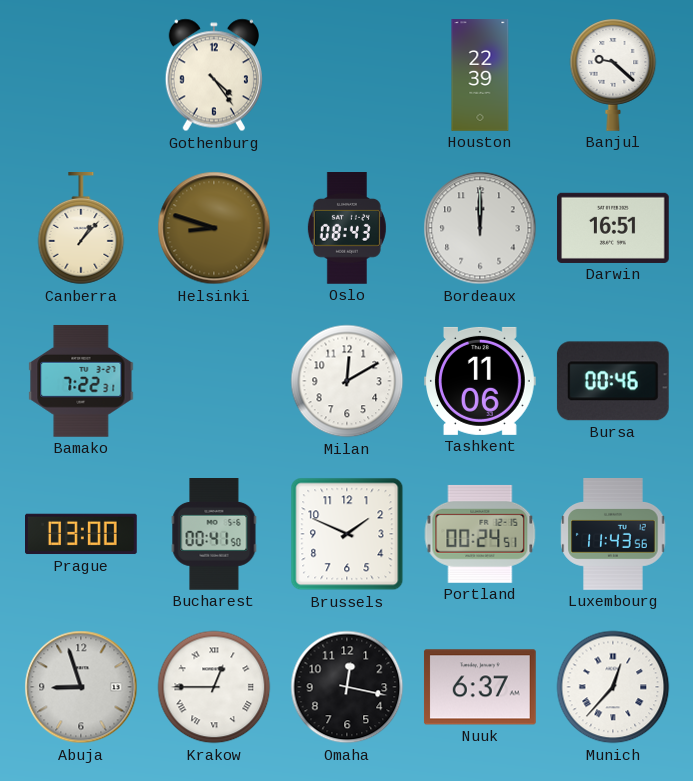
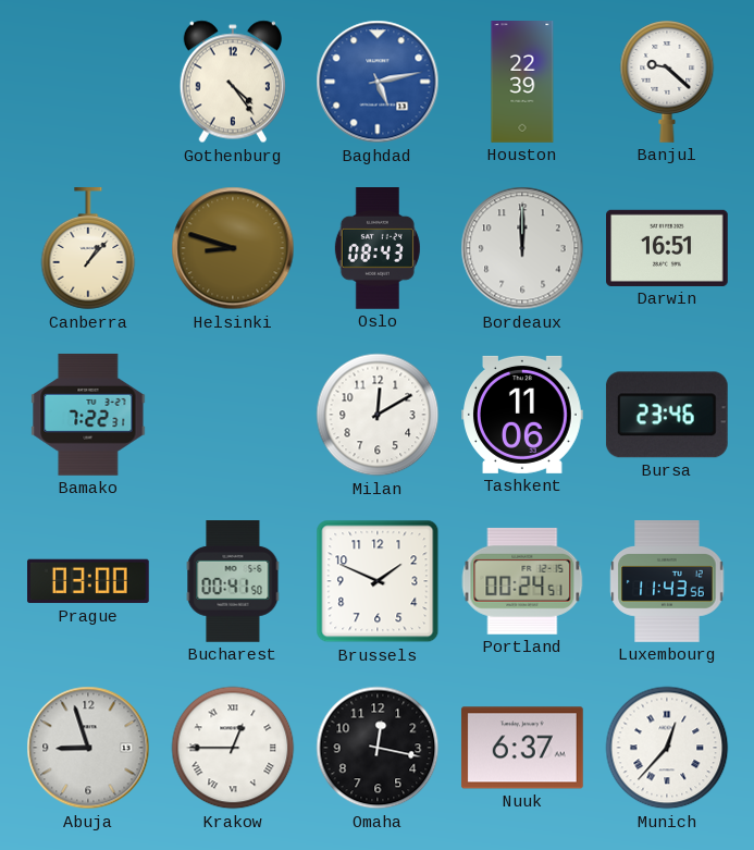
Baghdad: none -> 5:13
Bursa: 00:46 -> 23:46
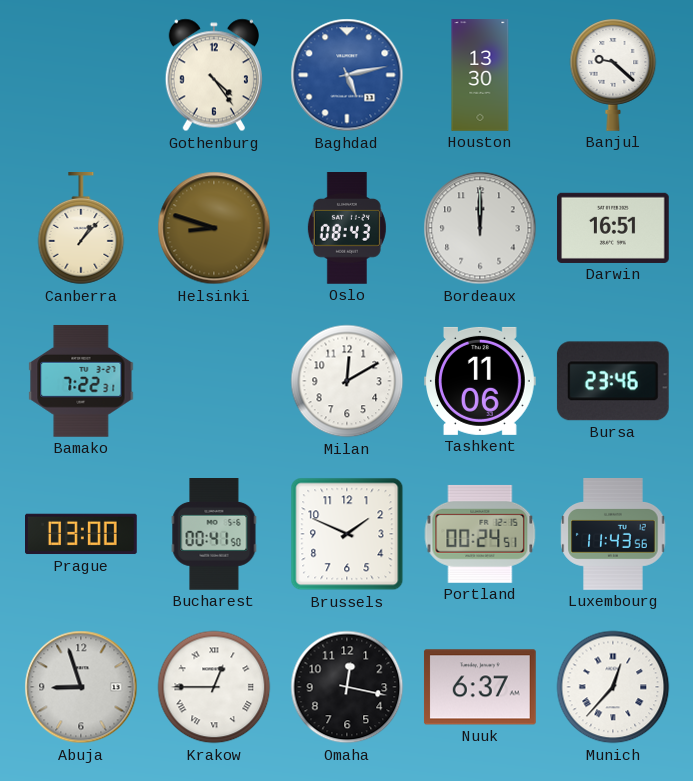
Houston: 22:39 -> 13:30
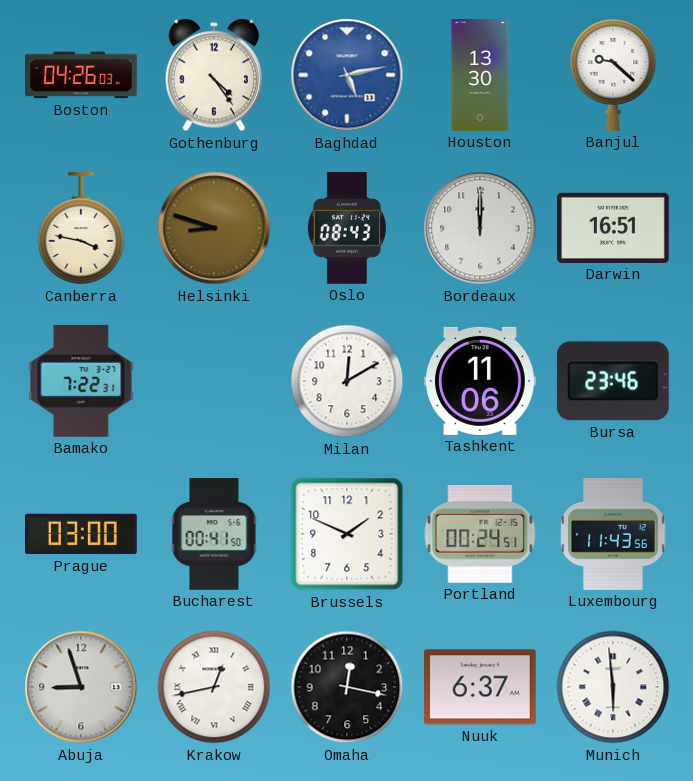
Boston: none -> 04:26
Canberra: 1:07 -> 3:47
Krakow: 12:45 -> 12:43
Munich: 12:37 -> 5:59
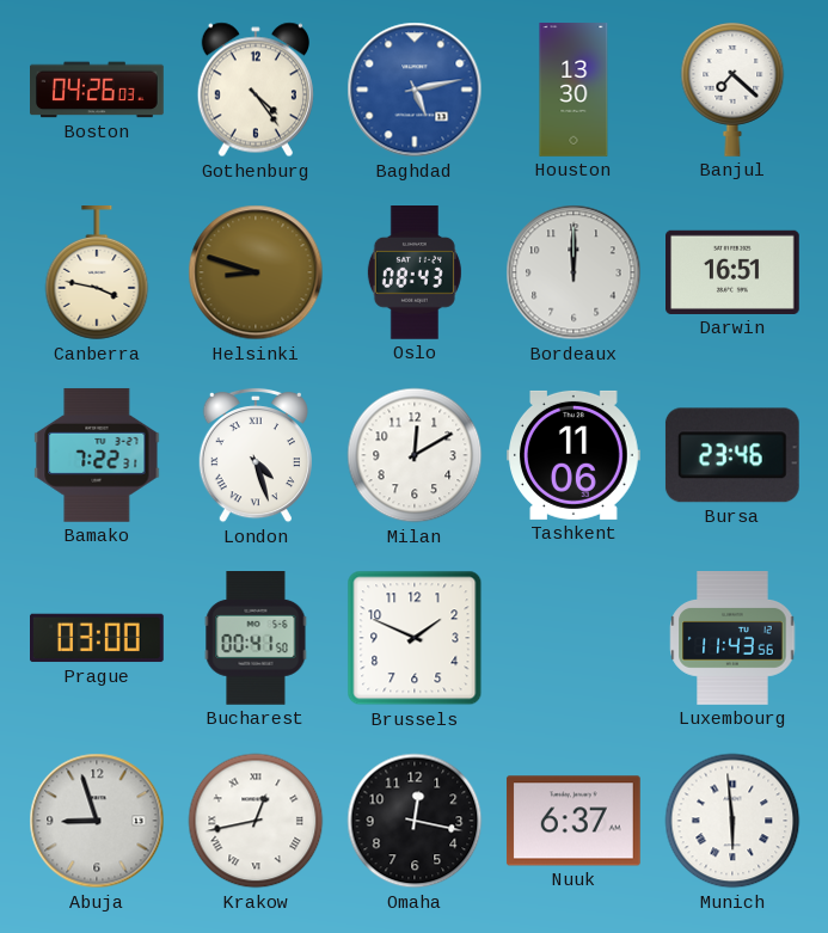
Banjul: 9:22 -> 7:22
London: none -> 4:27
Portland: 00:24 -> none
